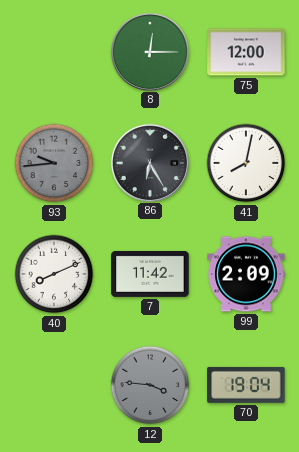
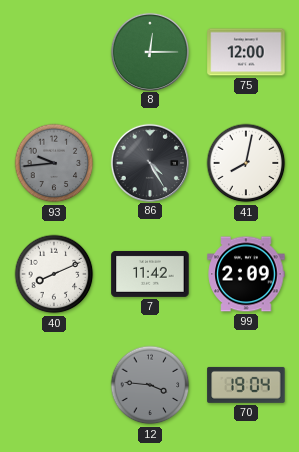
86: 6:25 -> 4:25
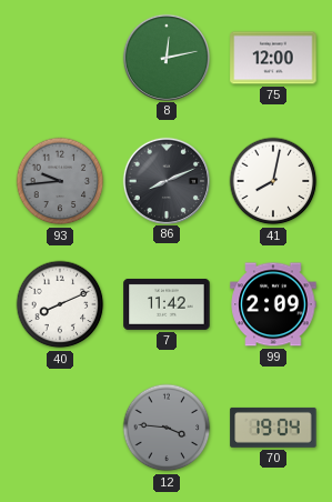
8: 12:15 -> 12:13
86: 4:25 -> 8:11
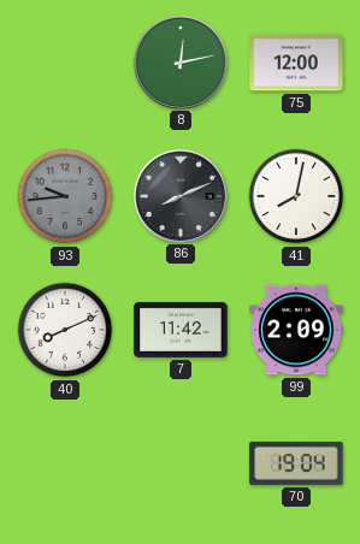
12: 3:46 -> none
